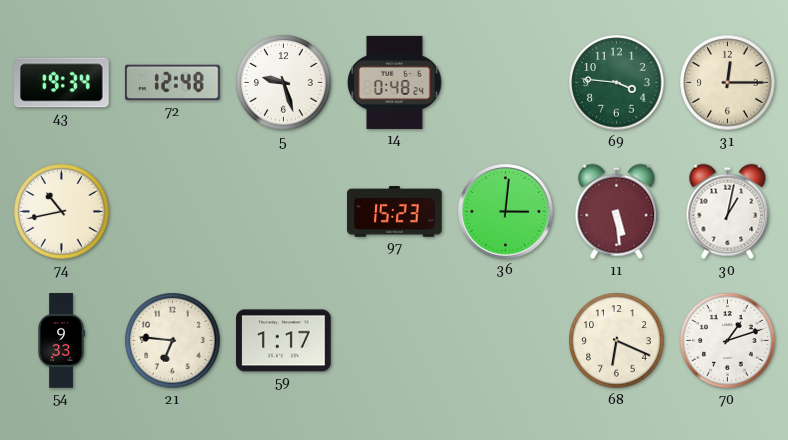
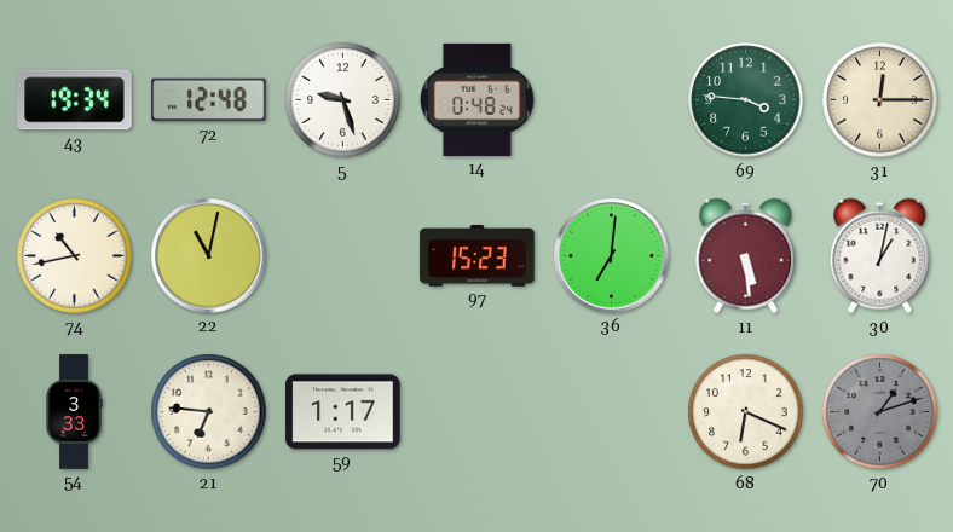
22: none -> 11:02
36: 3:01 -> 7:01
54: 9:33 -> 3:33
70 dial: white -> grey
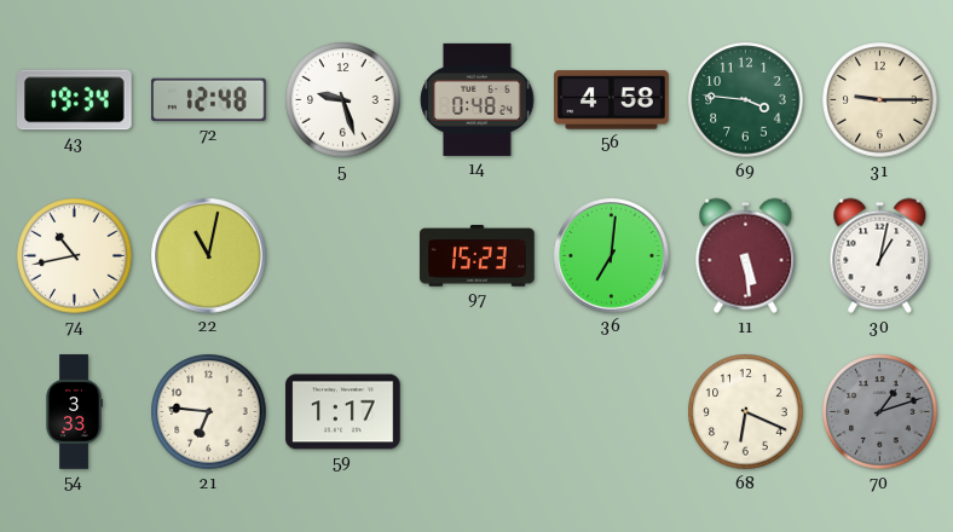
56: none -> 4:58
31: 12:15 -> 9:15
